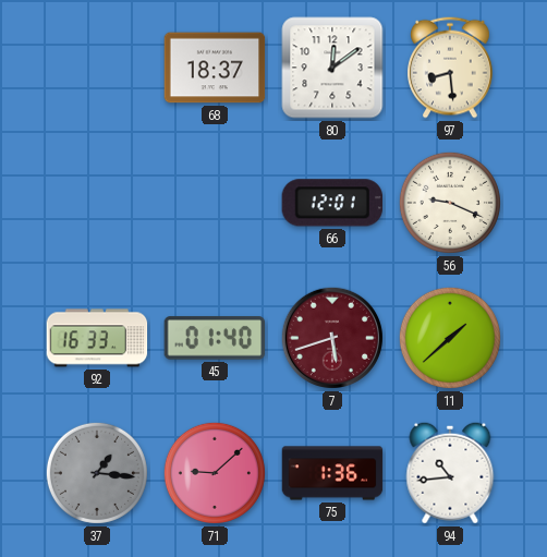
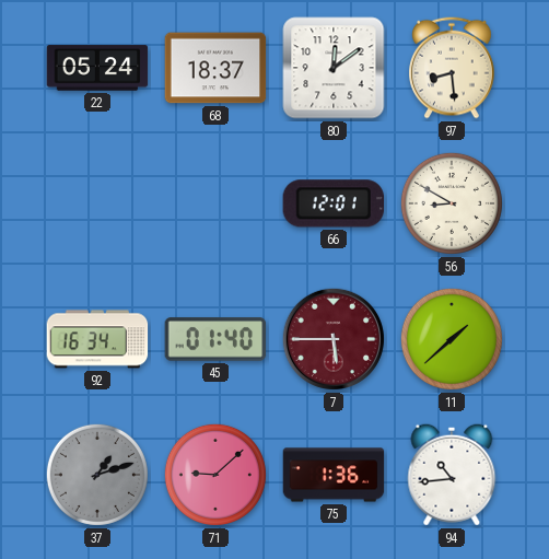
22: none -> 05:24
56: 9:19 -> 8:50
92: 16:33 -> 16:34
7: 5:42 -> 5:45
37: 1:16 -> 1:12
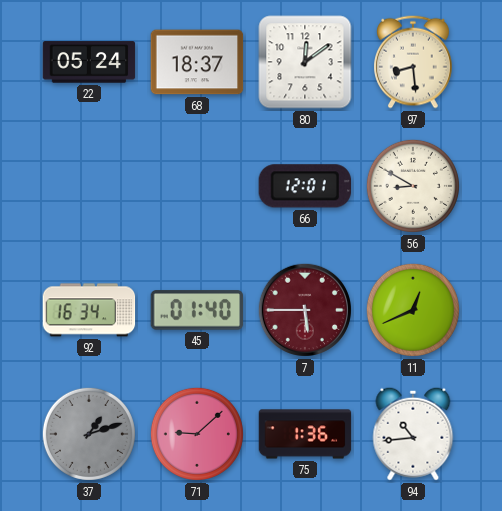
11: 1:38 -> 12:41
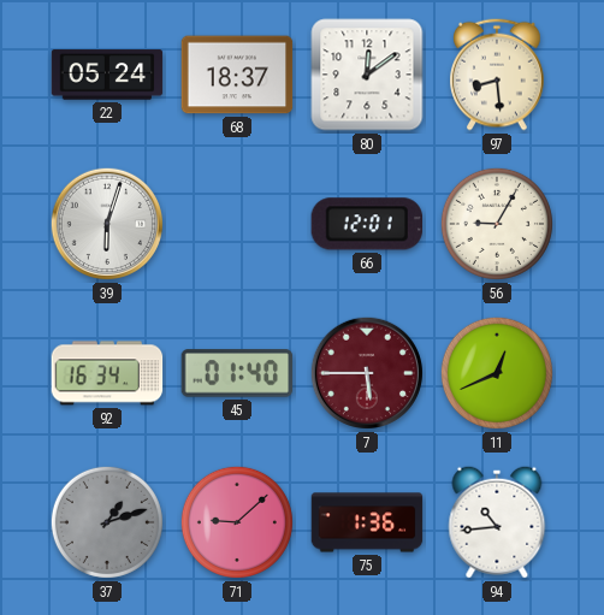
39: none -> 6:03
56: 8:50 -> 9:05
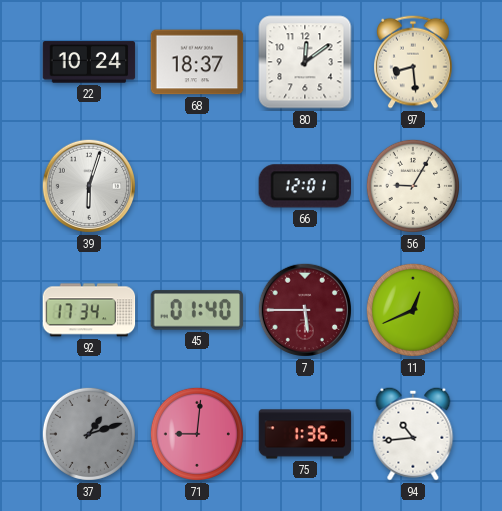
22: 05:24 -> 10:24
92: 16:34 -> 17:34
71: 9:08 -> 9:01
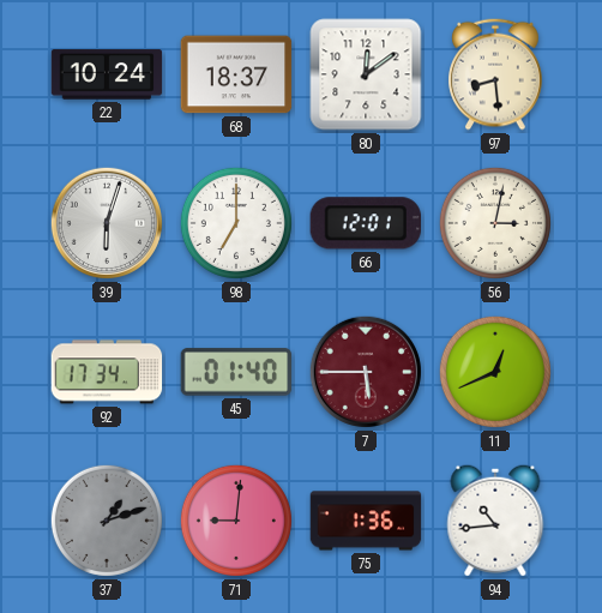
98: none -> 7:00
56: 9:05 -> 3:02
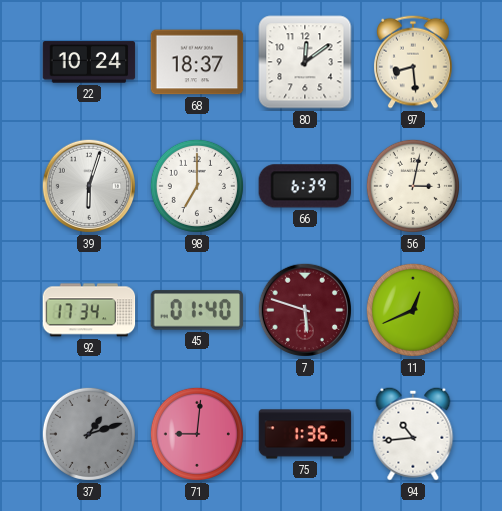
66: 12:01 -> 6:39
7: 5:45 -> 5:48
